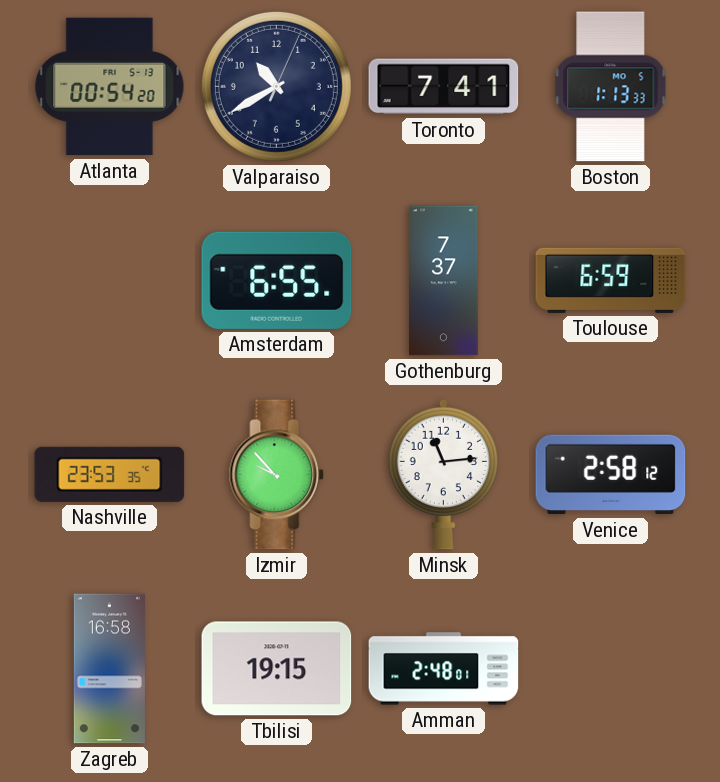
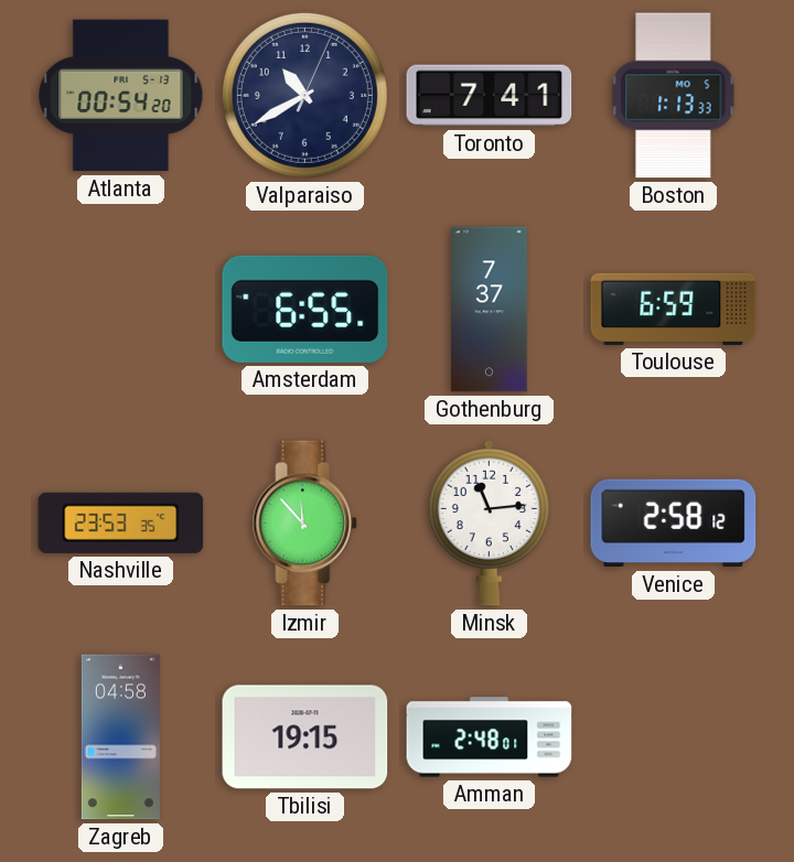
Izmir: 9:53 -> 11:53
Zagreb: 16:58 -> 04:58
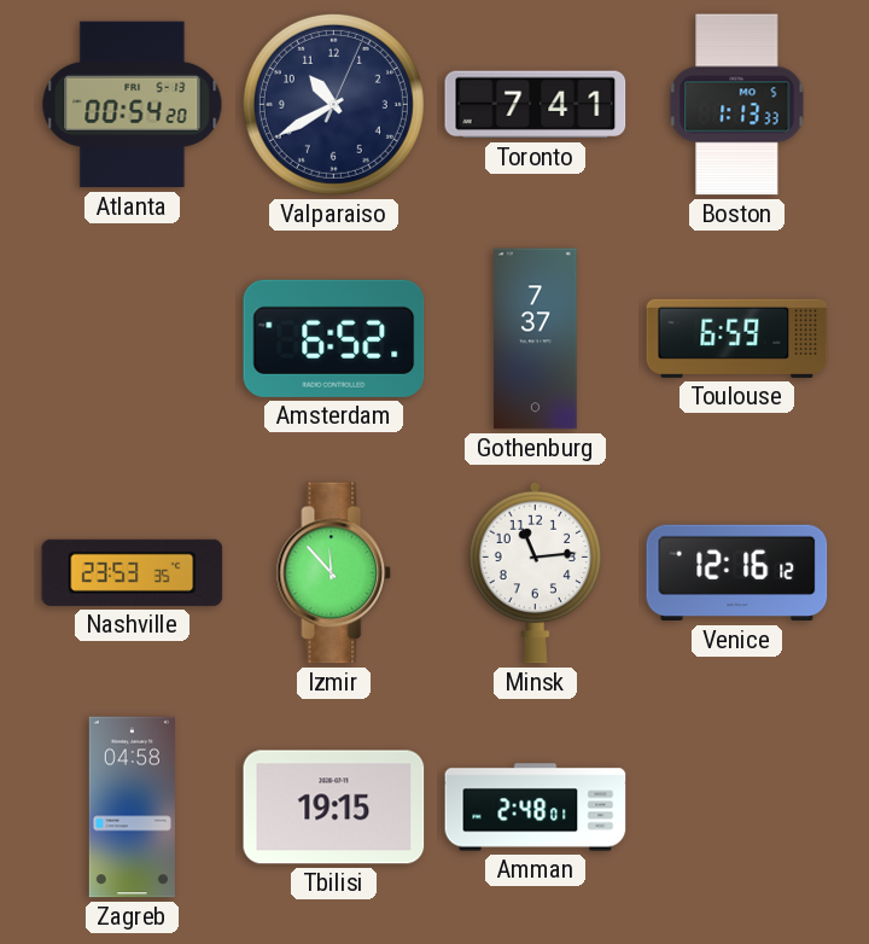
Amsterdam: 6:55 -> 6:52
Venice: 2:58 -> 12:16
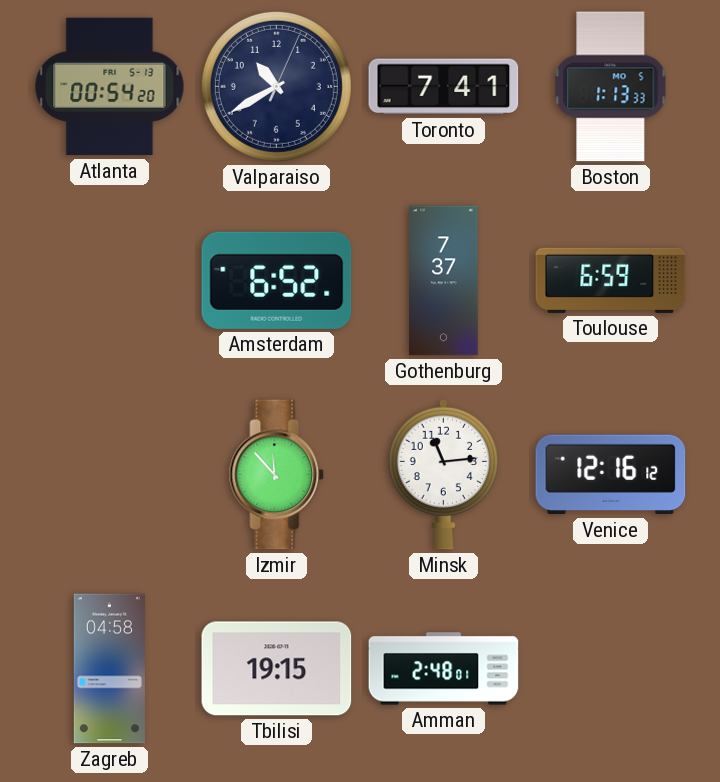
Nashville: 23:53 -> none
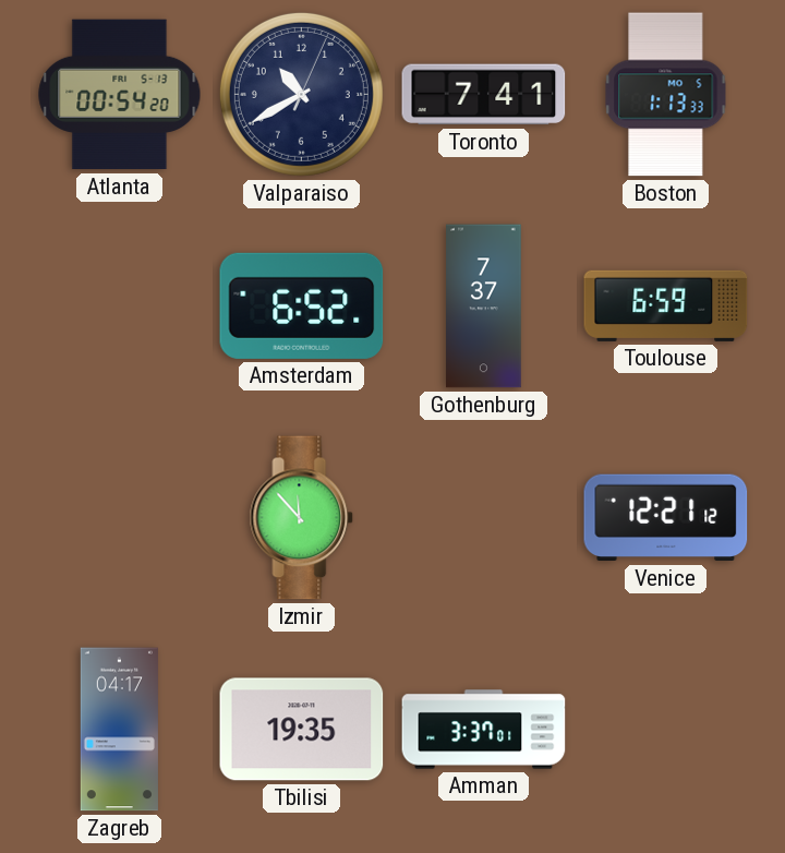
Minsk: 11:14 -> none
Venice: 12:16 -> 12:21
Zagreb: 04:58 -> 04:17
Tbilisi: 19:15 -> 19:35
Amman: 2:48 -> 3:37
